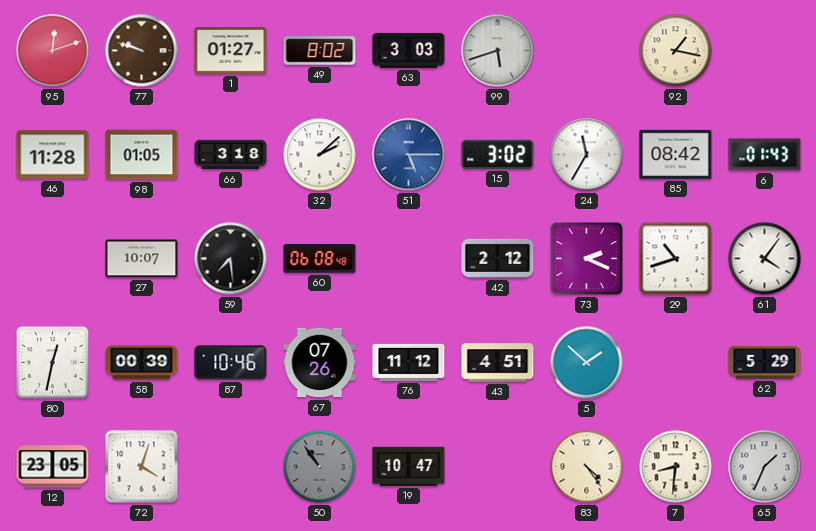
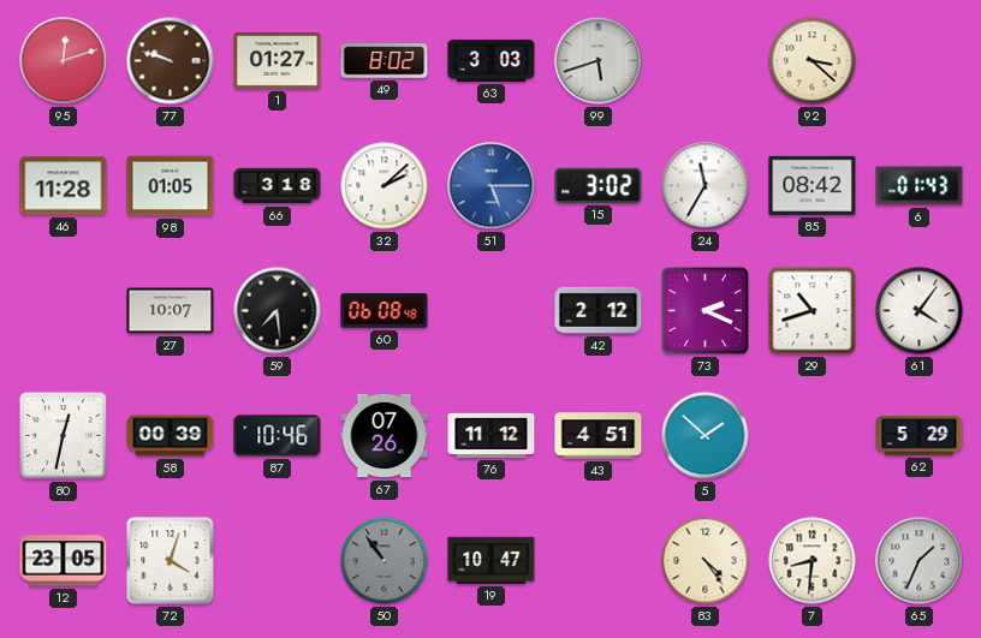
92: 1:17 -> 3:22
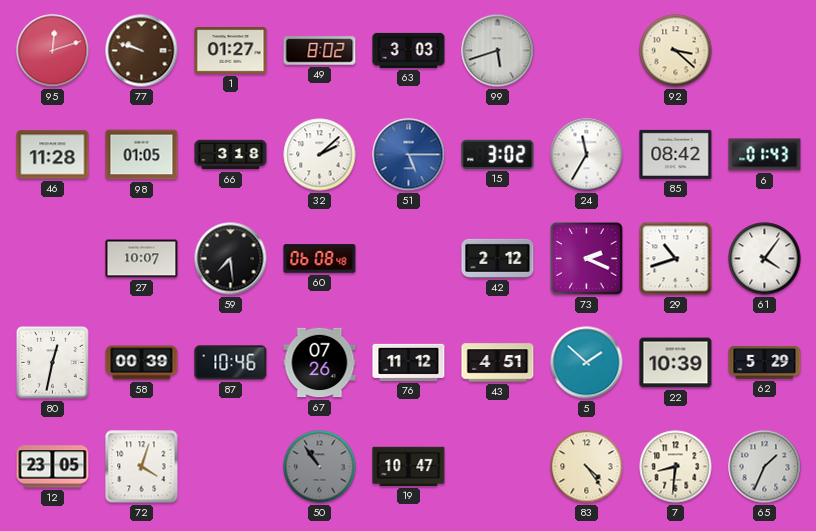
22: none -> 10:39
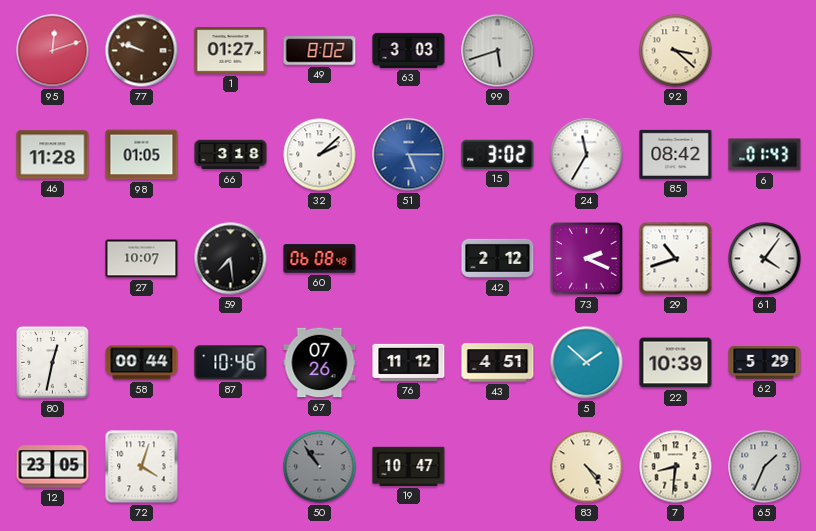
58: 00:39 -> 00:44
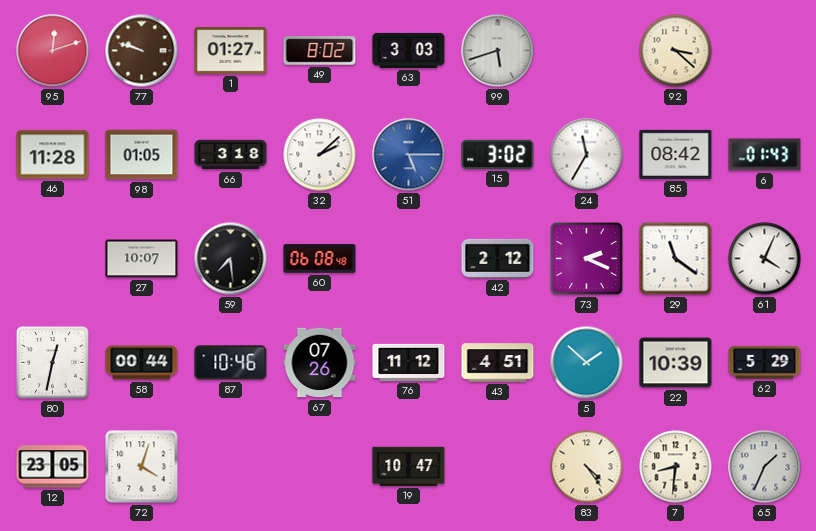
29: 10:42 -> 11:21
61: 4:06 -> 4:04
50: 10:54 -> none
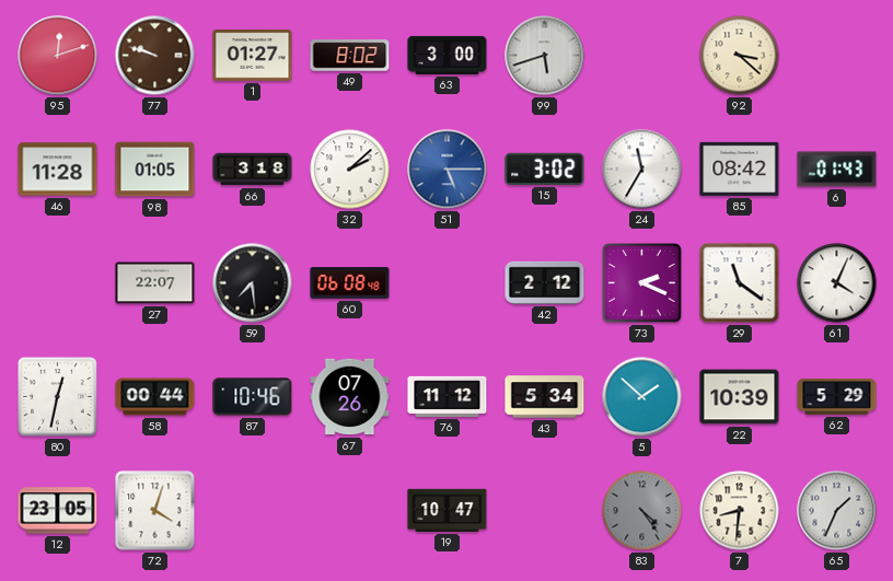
63: 3:03 -> 3:00
27: 10:07 -> 22:07
43: 4:51 -> 5:34
83 dial: cream -> grey
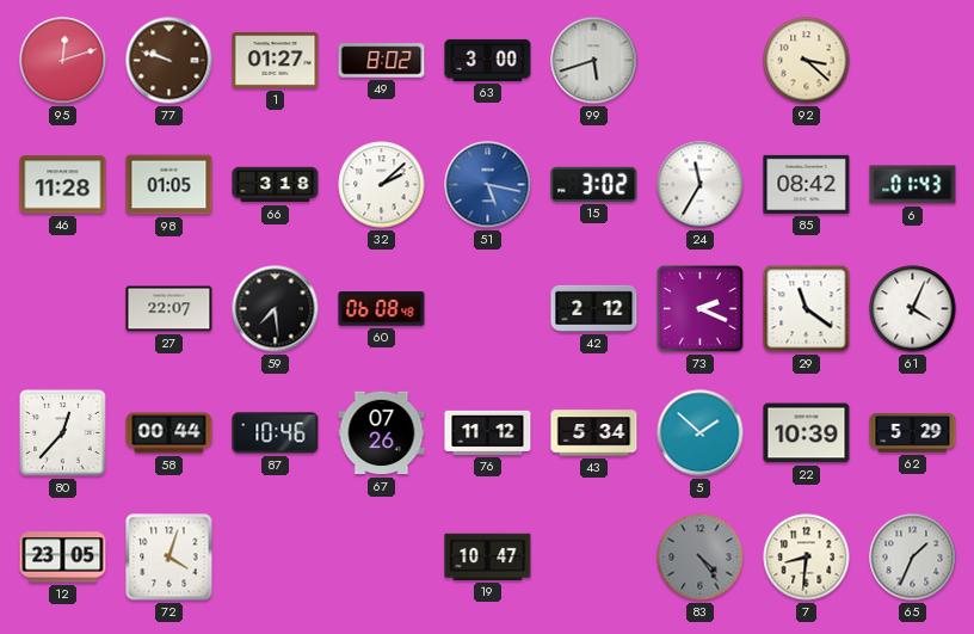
51: 5:15 -> 5:17
80: 12:32 -> 12:37
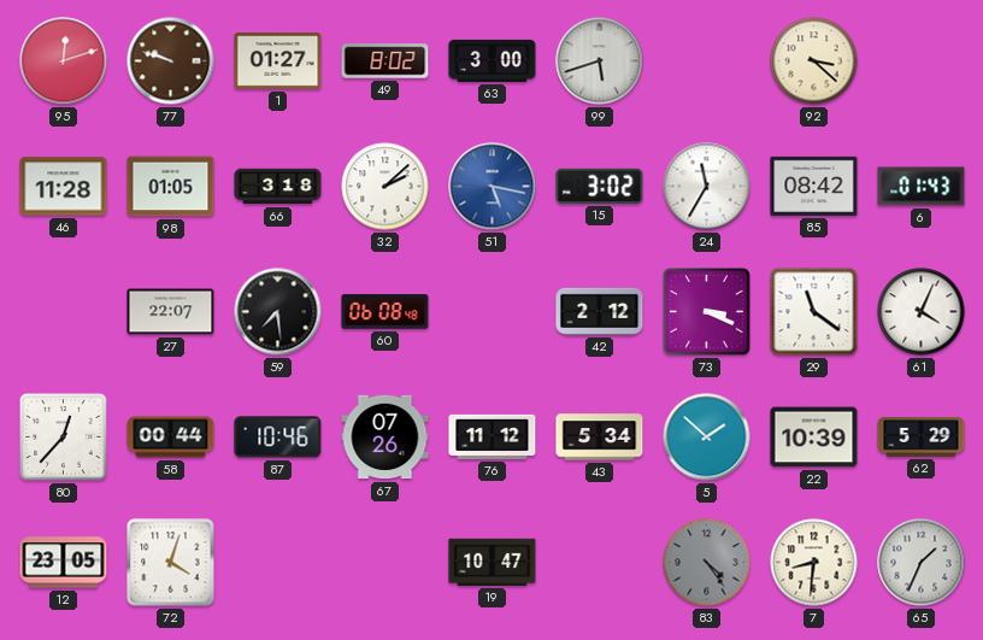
73: 2:19 -> 3:19
